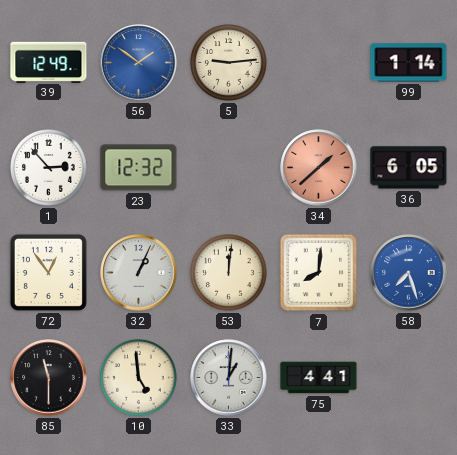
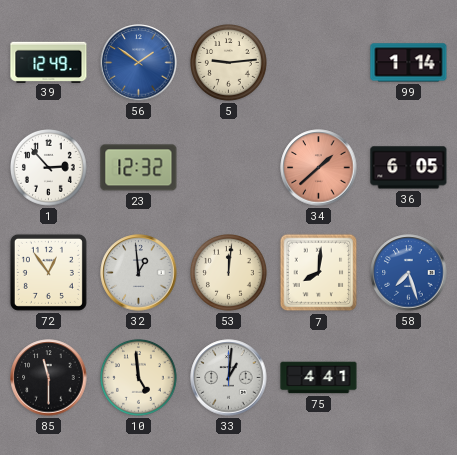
32: 1:04 -> 12:59
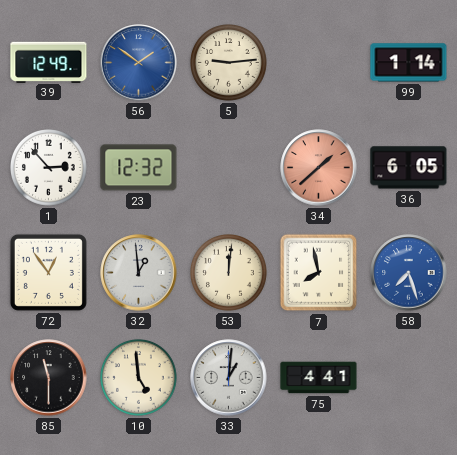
7: 8:01 -> 7:58
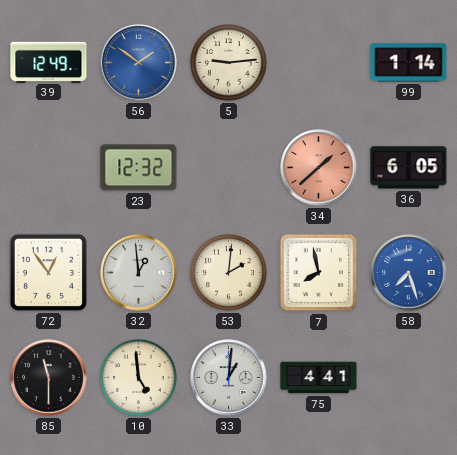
1: 2:53 -> none
53: 12:01 -> 2:01
